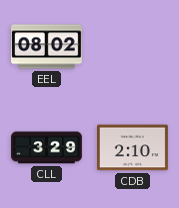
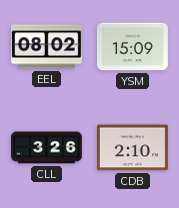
YSM: none -> 15:09
CLL: 3:29 -> 3:26
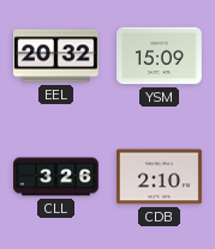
EEL: 08:02 -> 20:32
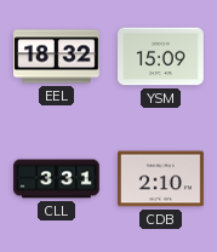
EEL: 20:32 -> 18:32
CLL: 3:26 -> 3:31
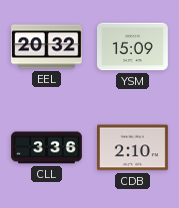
EEL: 18:32 -> 20:32
CLL: 3:31 -> 3:36
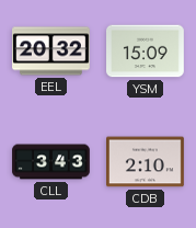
CLL: 3:36 -> 3:43
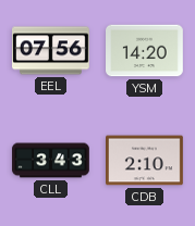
EEL: 20:32 -> 07:56
YSM: 15:09 -> 14:20
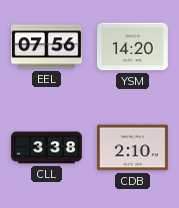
CLL: 3:43 -> 3:38
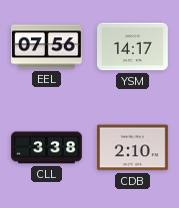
YSM: 14:20 -> 14:17
